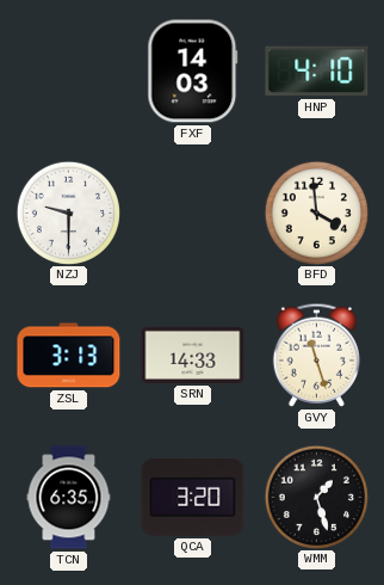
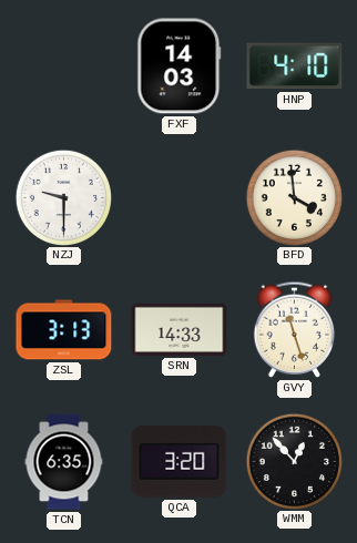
WMM: 1:27 -> 12:53
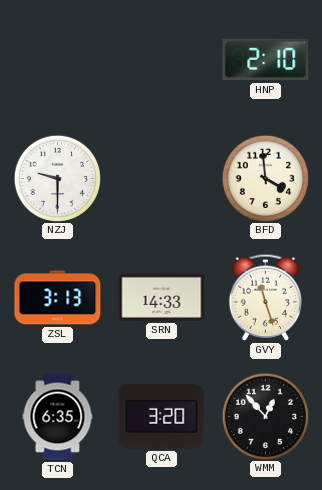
FXF: 14:03 -> none
HNP: 4:10 -> 2:10
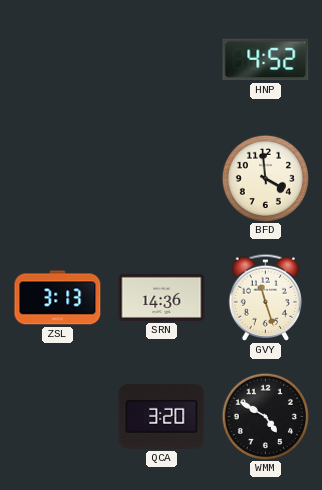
HNP: 2:10 -> 4:52
NZJ: 9:30 -> none
SRN: 14:33 -> 14:36
TCN: 6:35 -> none
WMM: 12:53 -> 4:50
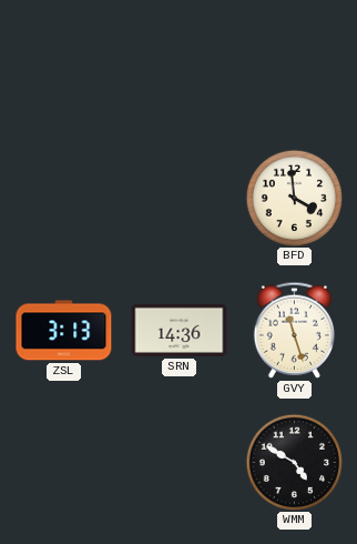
HNP: 4:52 -> none
QCA: 3:20 -> none
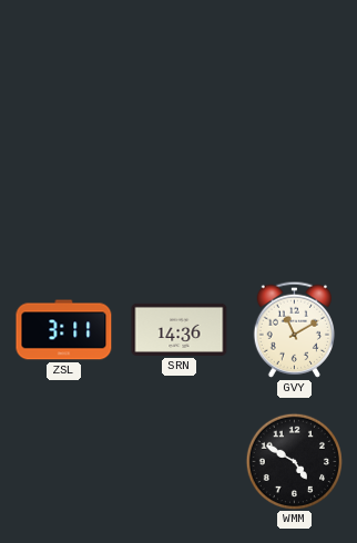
BFD: 3:59 -> none
ZSL: 3:13 -> 3:11
GVY: 11:27 -> 11:10
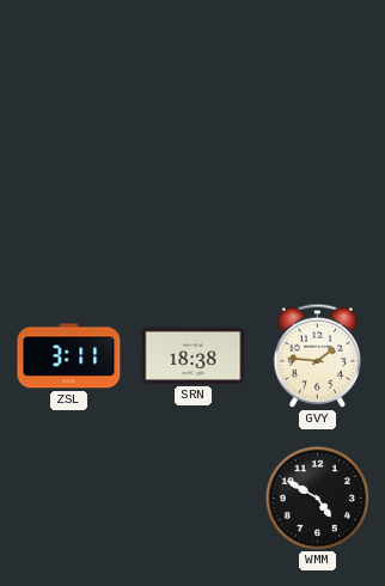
SRN: 14:36 -> 18:38
GVY: 11:10 -> 1:46
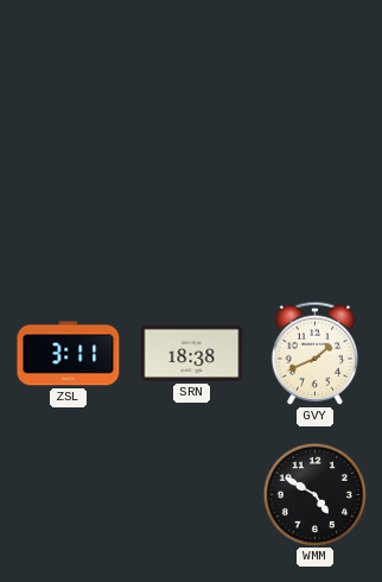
GVY: 1:46 -> 1:41
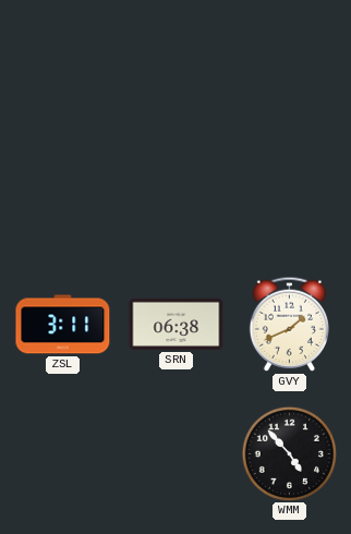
SRN: 18:38 -> 06:38
WMM: 4:50 -> 4:53
